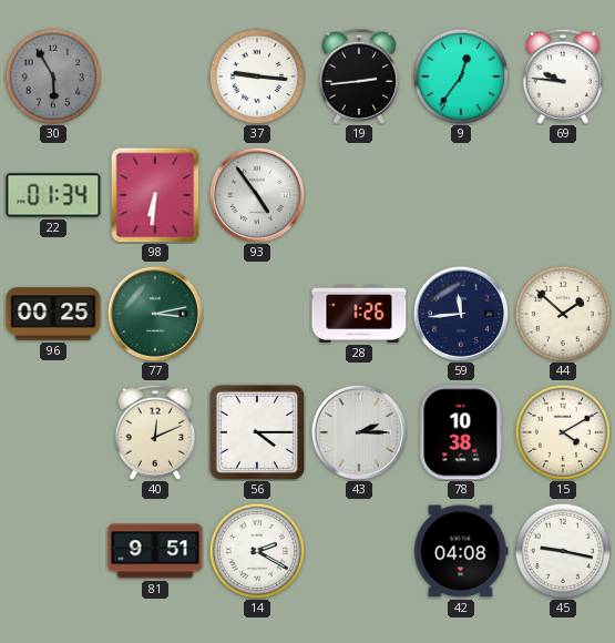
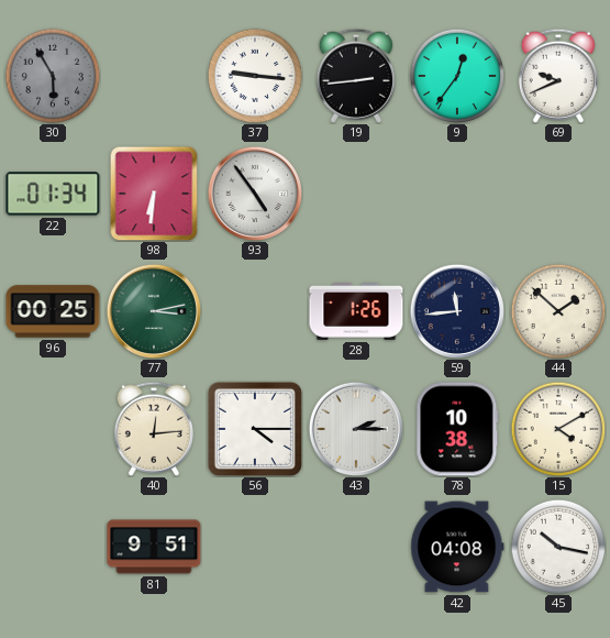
69: 9:46 -> 9:41
40: 12:11 -> 12:14
14: 2:20 -> none
45: 9:17 -> 10:17
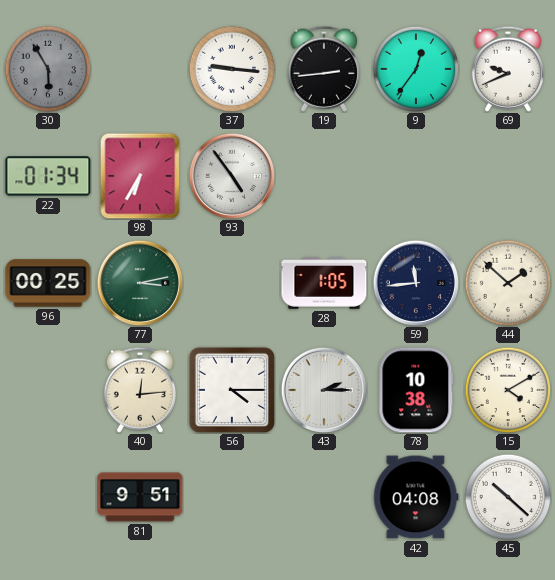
98: 6:31 -> 6:35
28: 1:26 -> 1:05
45: 10:17 -> 10:22
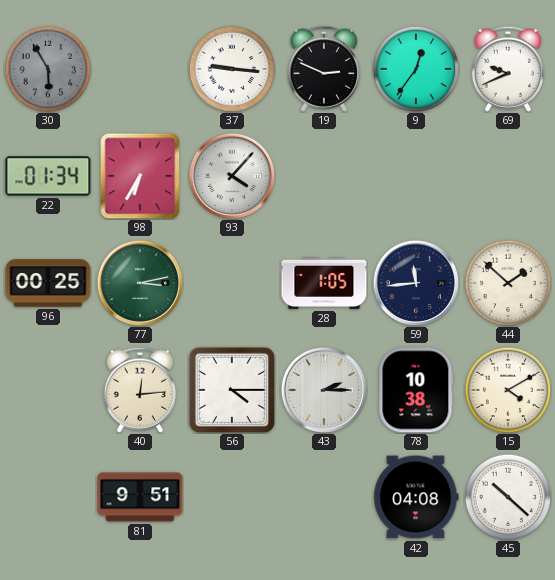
19: 2:44 -> 2:49
93: 4:54 -> 4:07
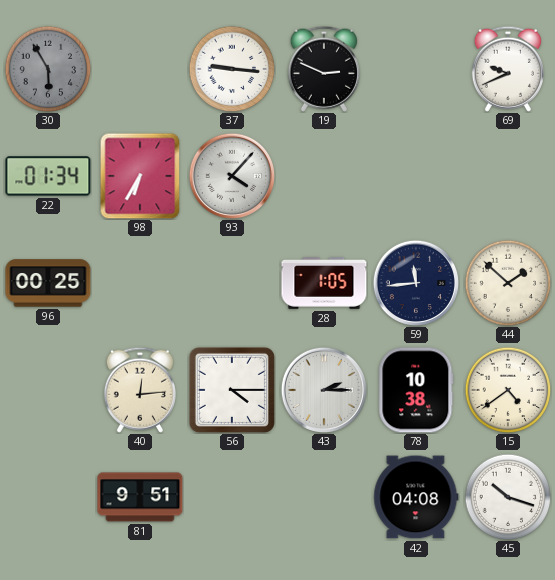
9: 12:36 -> none
77: 3:13 -> none
15: 4:10 -> 4:39
45: 10:22 -> 10:18
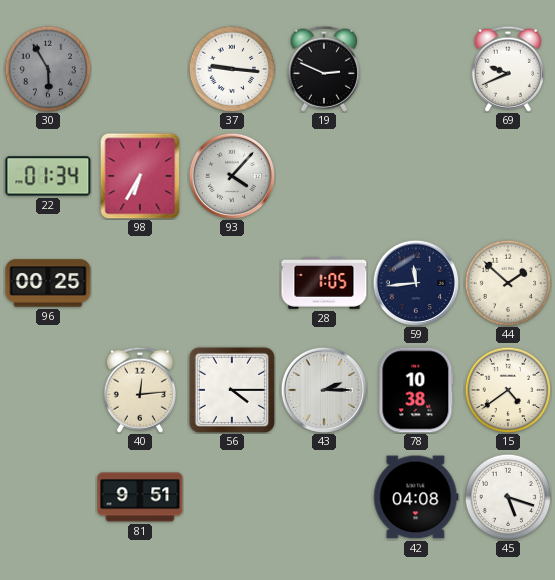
45: 10:18 -> 5:18
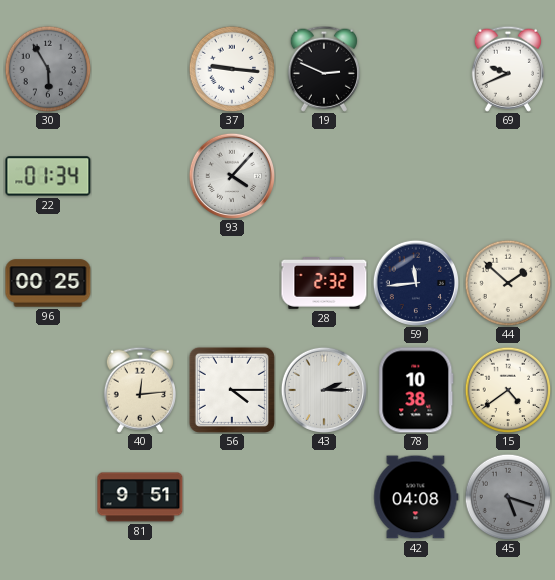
98: 6:35 -> none
28: 1:05 -> 2:32
45 dial: white -> grey
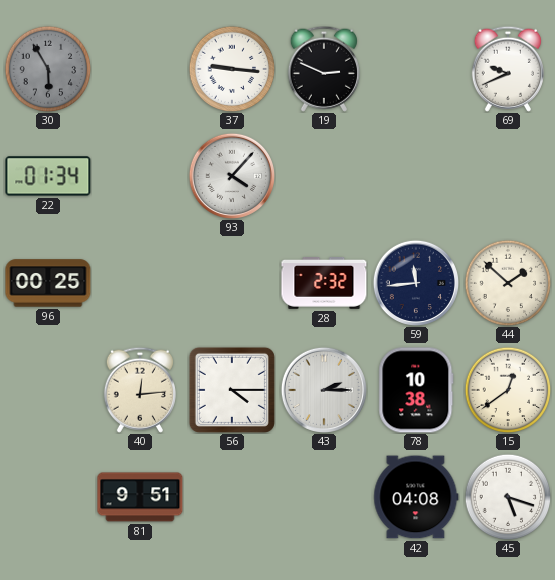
15: 4:39 -> 12:39
45 dial: grey -> white
